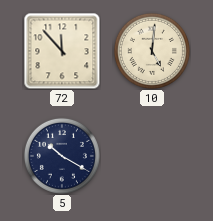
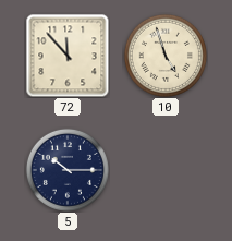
10: 5:01 -> 4:57
5: 10:20 -> 10:15
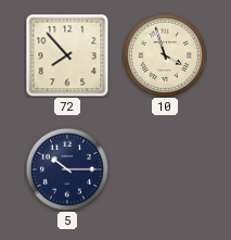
72: 11:53 -> 7:53
10: 4:57 -> 3:57
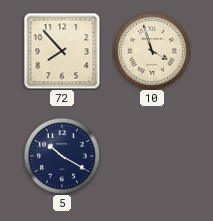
5: 10:15 -> 10:20
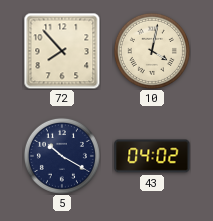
10: 3:57 -> 4:02
43: none -> 04:02
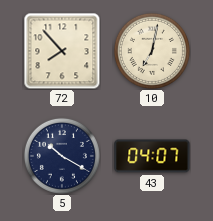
10: 4:02 -> 7:02
43: 04:02 -> 04:07
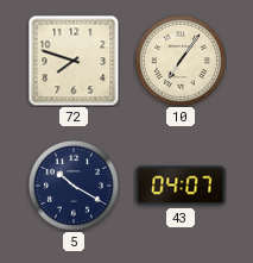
72: 7:53 -> 7:48
10: 7:02 -> 7:06
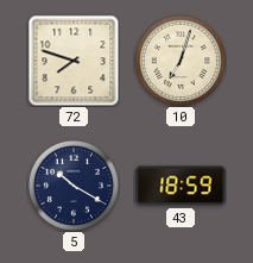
10: 7:06 -> 7:03
43: 04:07 -> 18:59
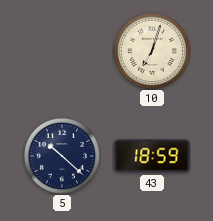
72: 7:48 -> none
5: 10:20 -> 10:22
